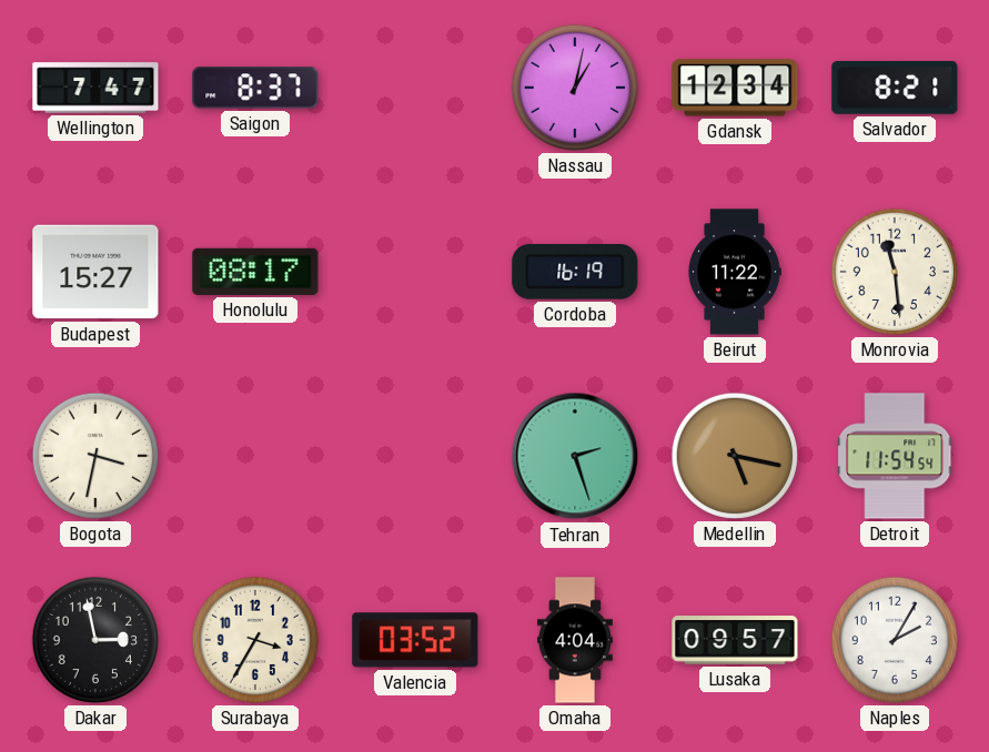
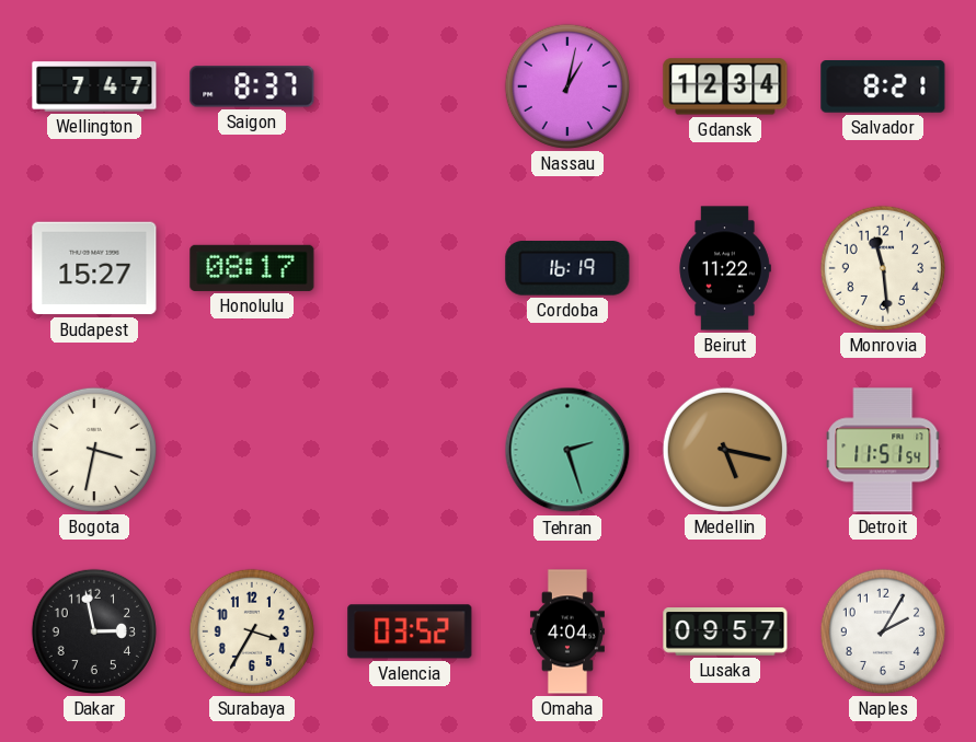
Detroit: 11:54 -> 11:51
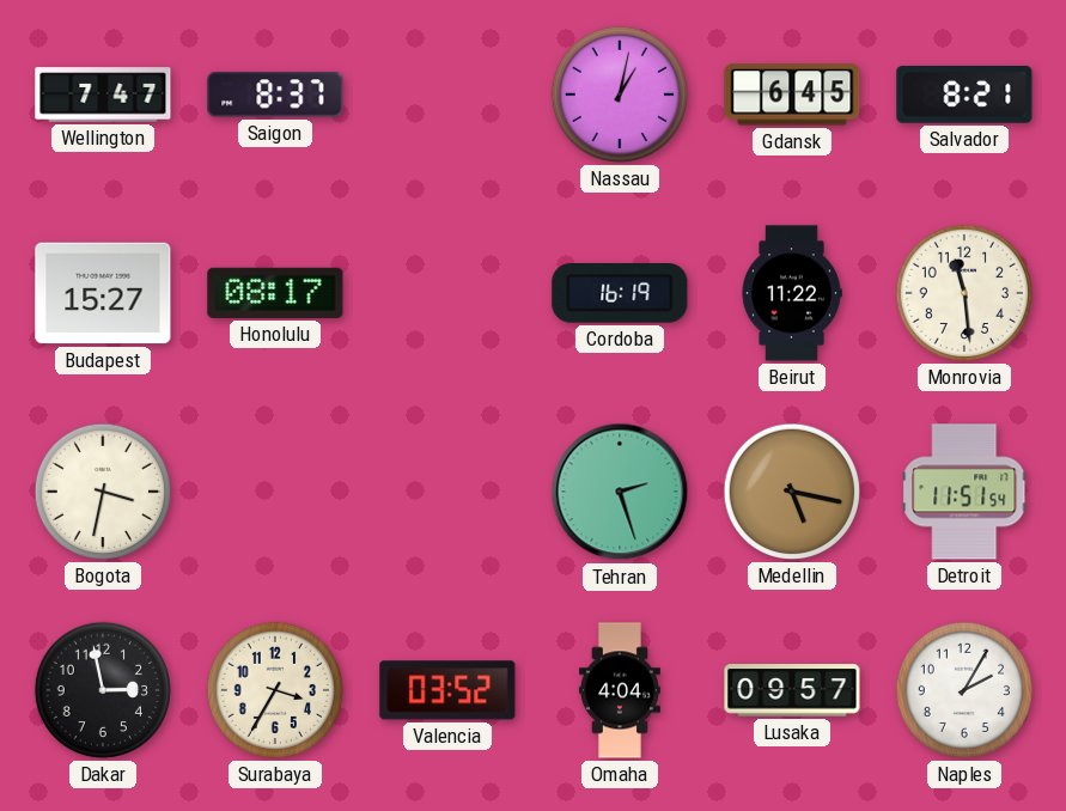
Gdansk: 12:34 -> 6:45
